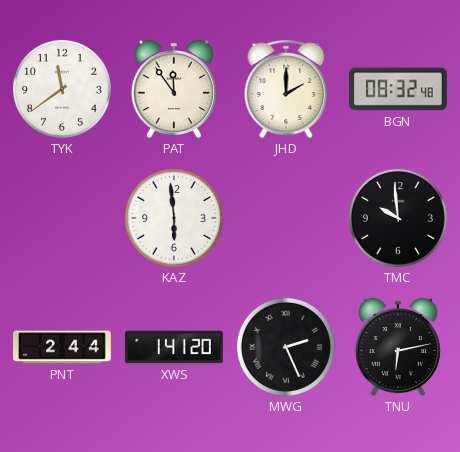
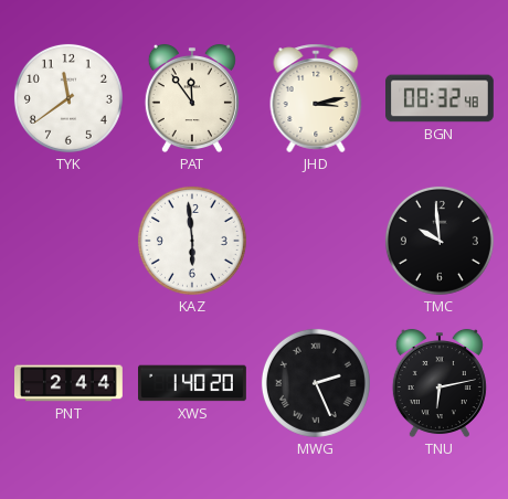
JHD: 2:00 -> 3:13
XWS: 1:41 -> 1:40
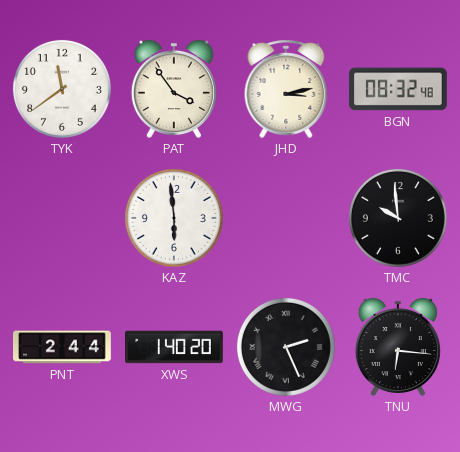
PAT: 11:54 -> 3:54
TNU: 6:13 -> 6:16
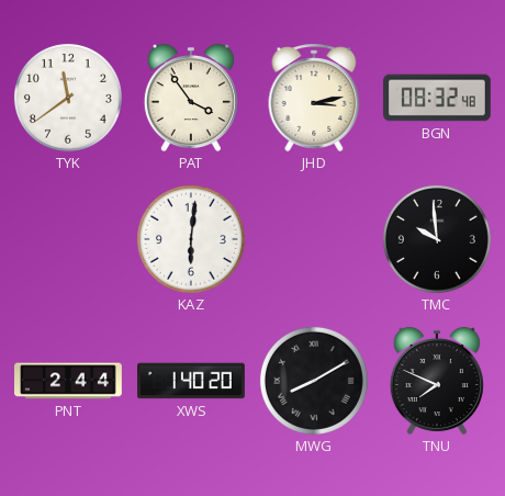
KAZ: 5:59 -> 6:01
MWG: 2:26 -> 8:10
TNU: 6:16 -> 7:49
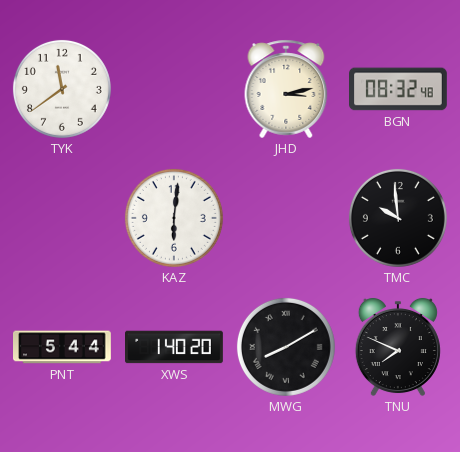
PAT: 3:54 -> none
PNT: 2:44 -> 5:44
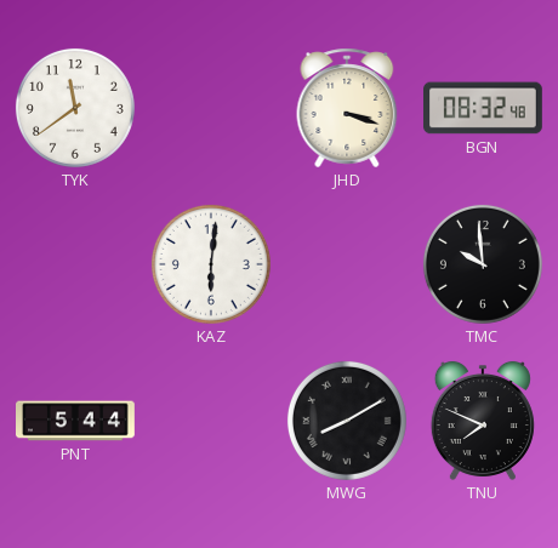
JHD: 3:13 -> 3:18
XWS: 1:40 -> none
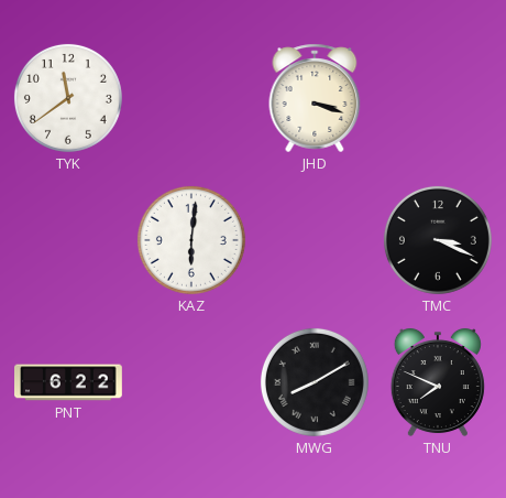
BGN: 08:32 -> none
TMC: 9:59 -> 3:19
PNT: 5:44 -> 6:22
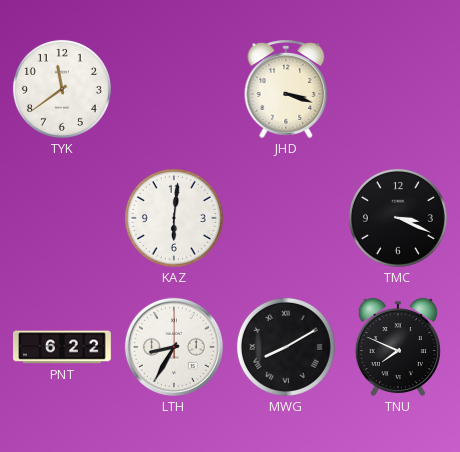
LTH: none -> 8:35
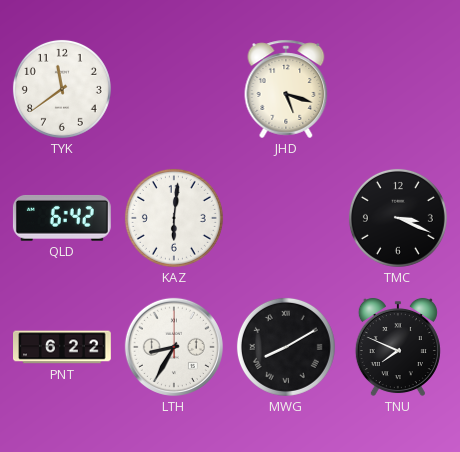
JHD: 3:18 -> 5:18
QLD: none -> 6:42
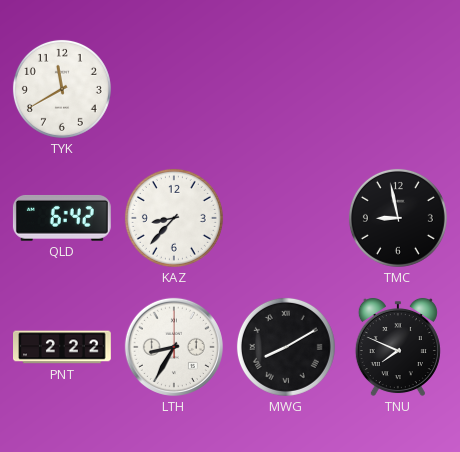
TYK: 11:39 -> 11:40
JHD: 5:18 -> none
KAZ: 6:01 -> 8:37
TMC: 3:19 -> 8:58
PNT: 6:22 -> 2:22
